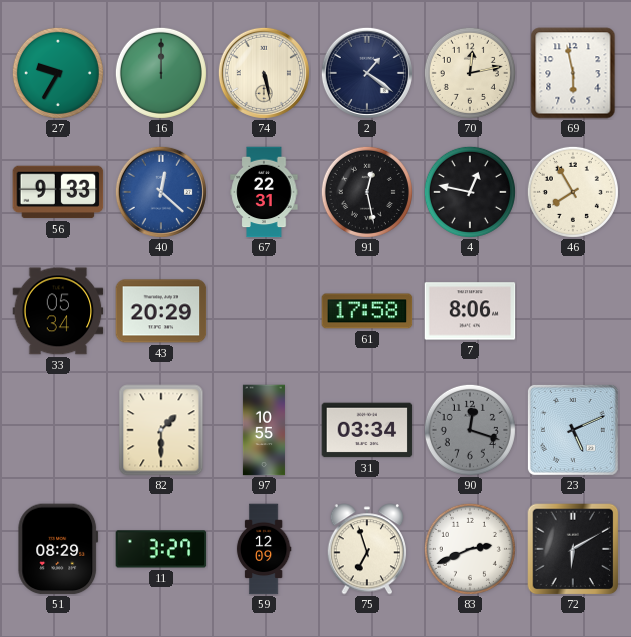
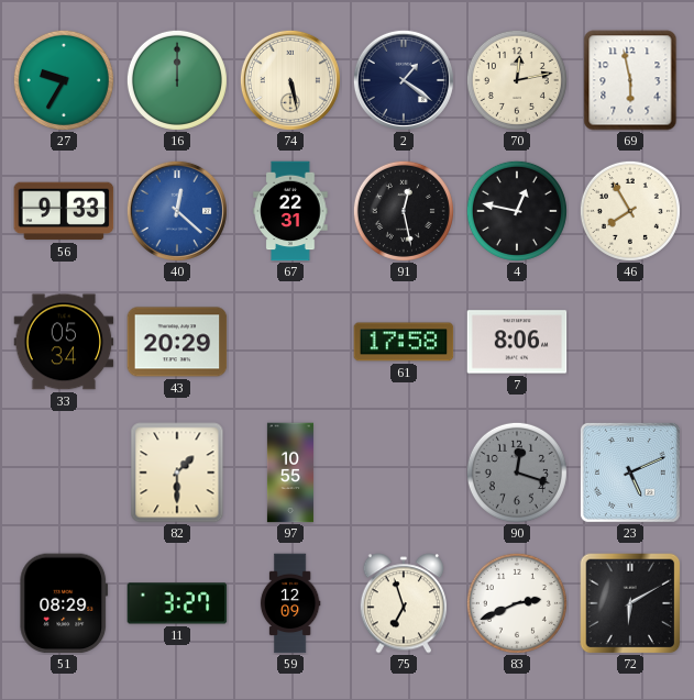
31: 03:34 -> none
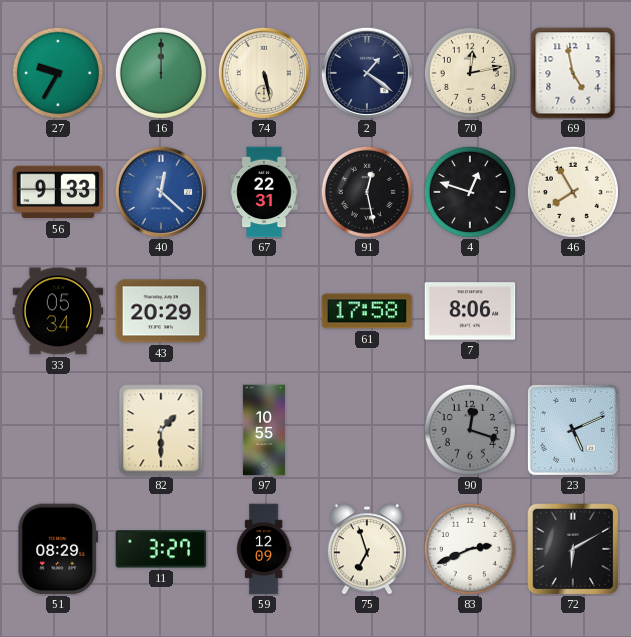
69: 5:58 -> 4:58
4: 12:47 -> 12:48
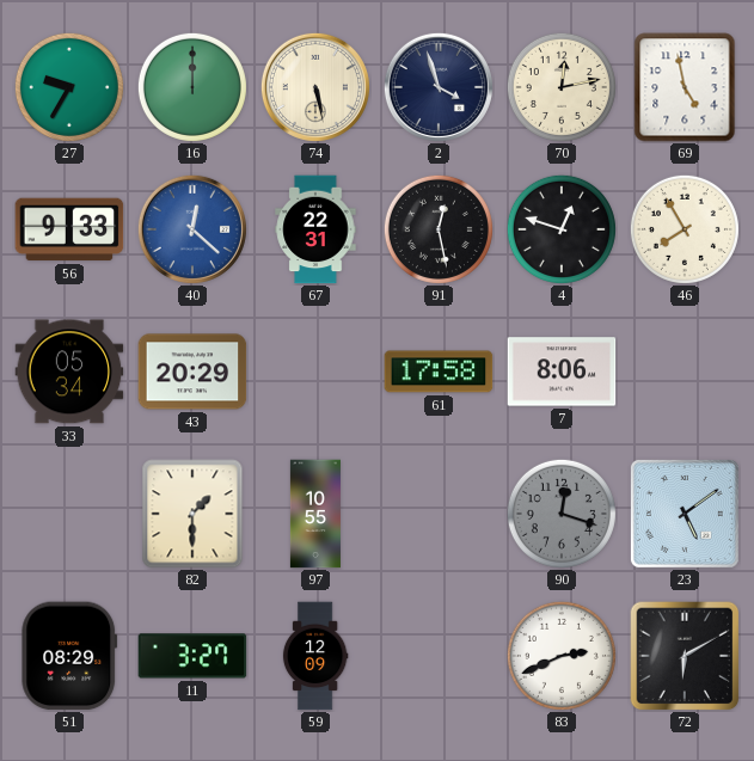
2: 1:21 -> 3:57
23: 5:11 -> 5:09
75: 6:57 -> none
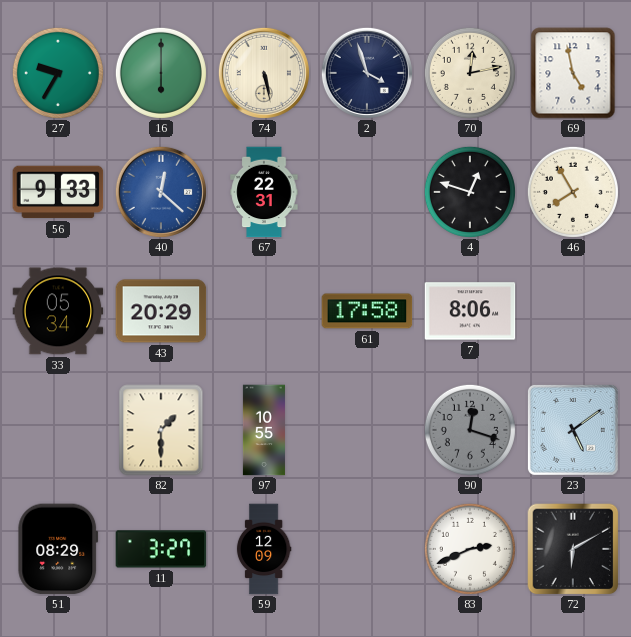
16: 12:00 -> 6:00
91: 12:28 -> none
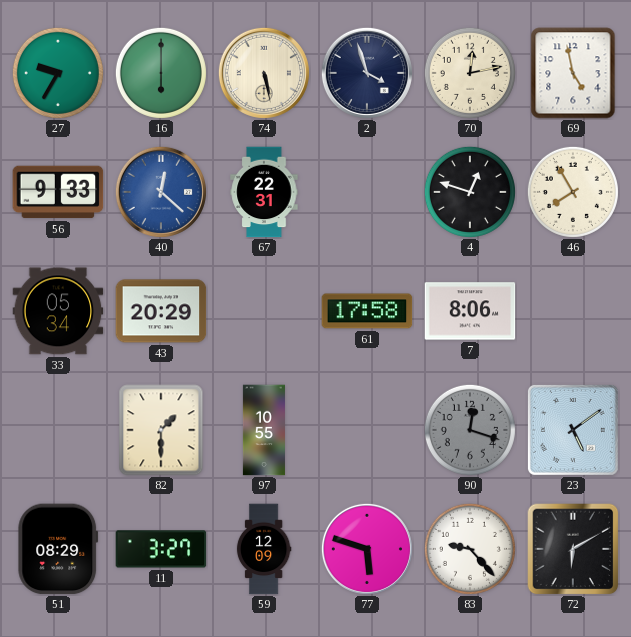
77: none -> 5:48
83: 2:41 -> 9:23
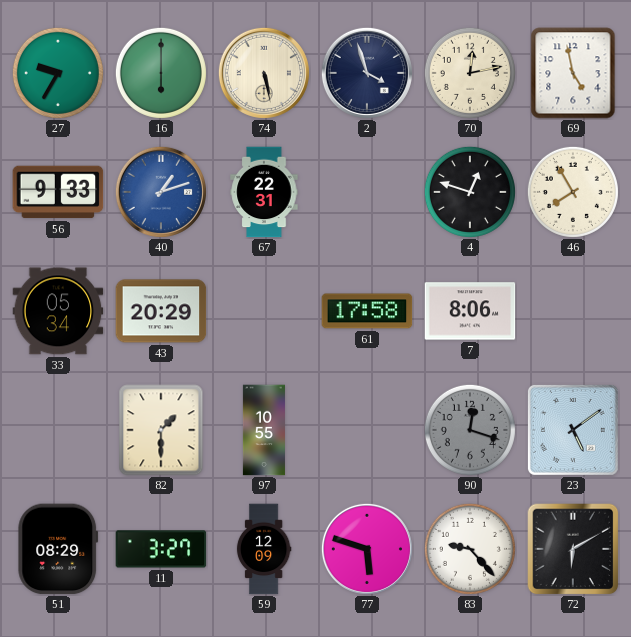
40: 12:22 -> 1:12
